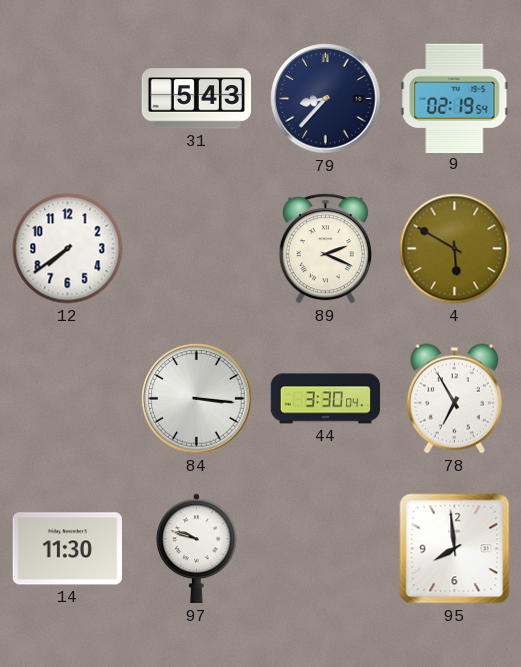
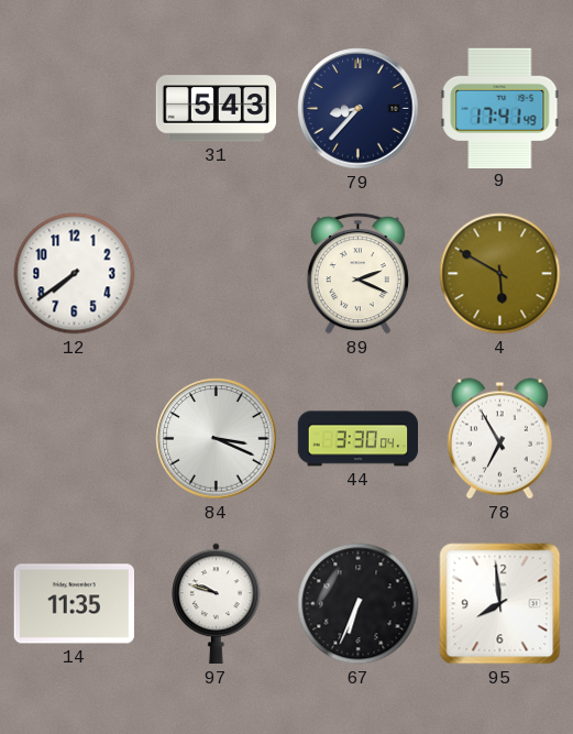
9: 02:19 -> 17:41
84: 3:16 -> 3:19
14: 11:30 -> 11:35
67: none -> 6:34
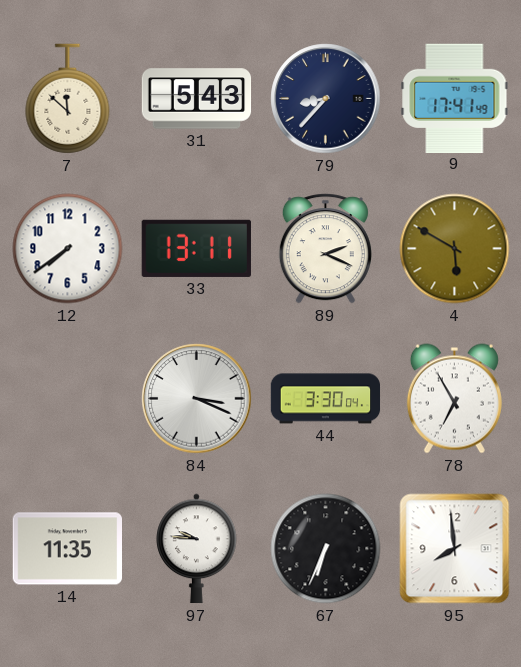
7: none -> 11:52
33: none -> 13:11
97: 9:48 -> 9:46
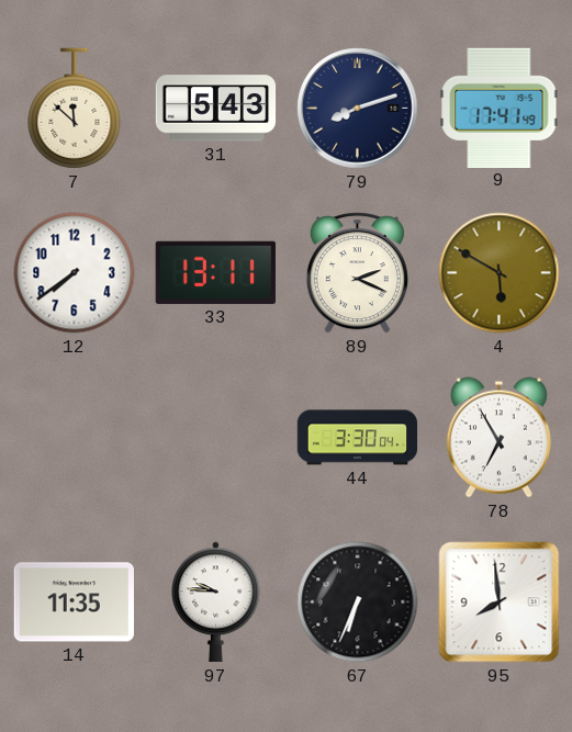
79: 8:37 -> 8:12
84: 3:19 -> none
